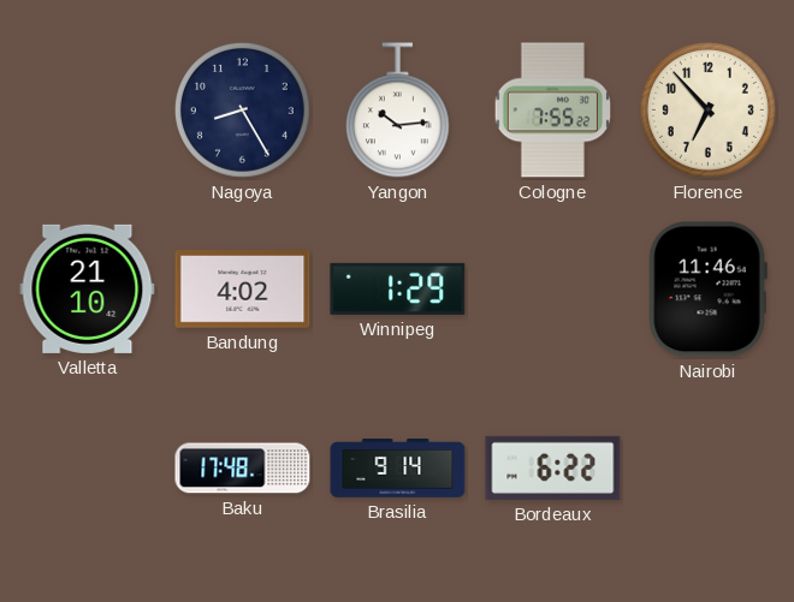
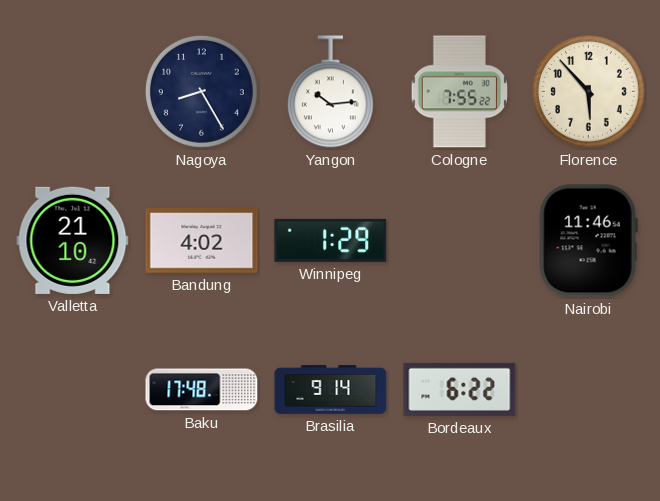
Florence: 6:53 -> 5:53
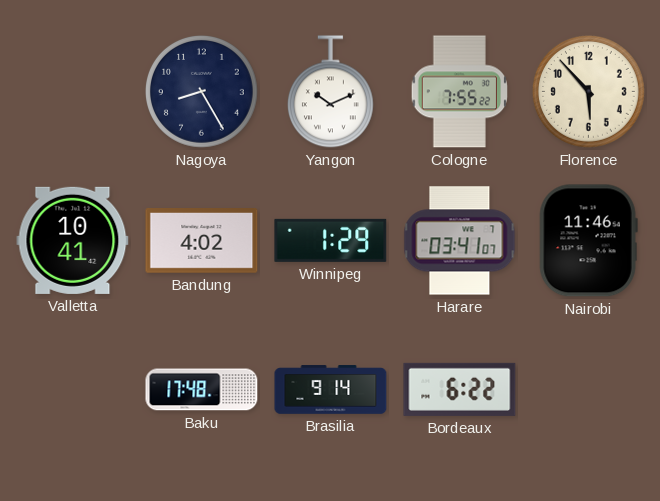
Yangon: 10:14 -> 10:11
Valletta: 21:10 -> 10:41
Harare: none -> 03:41
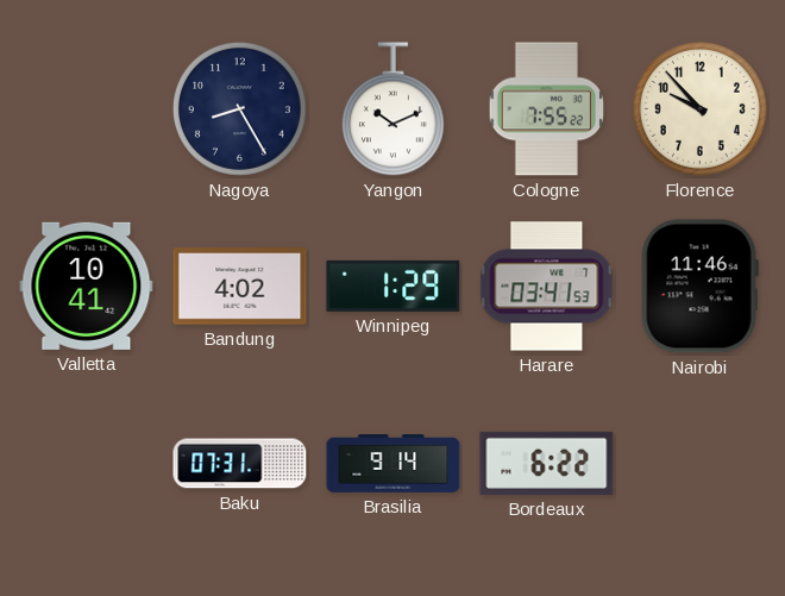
Florence: 5:53 -> 9:53
Harare: 03:41:07 -> 03:41:53
Baku: 17:48 -> 07:31
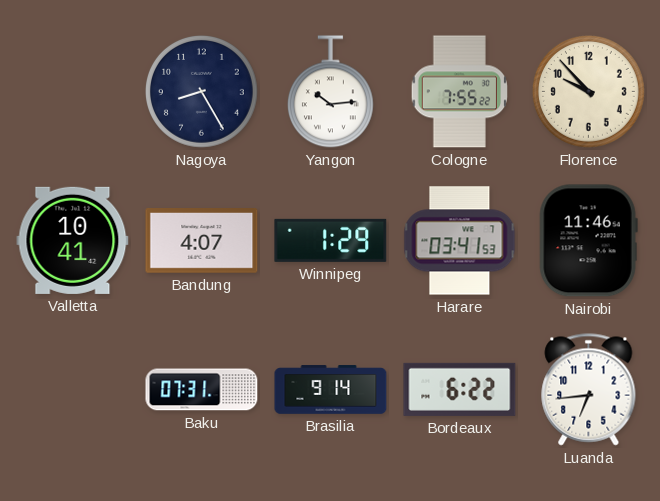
Yangon: 10:11 -> 10:14
Bandung: 4:02 -> 4:07
Luanda: none -> 6:44
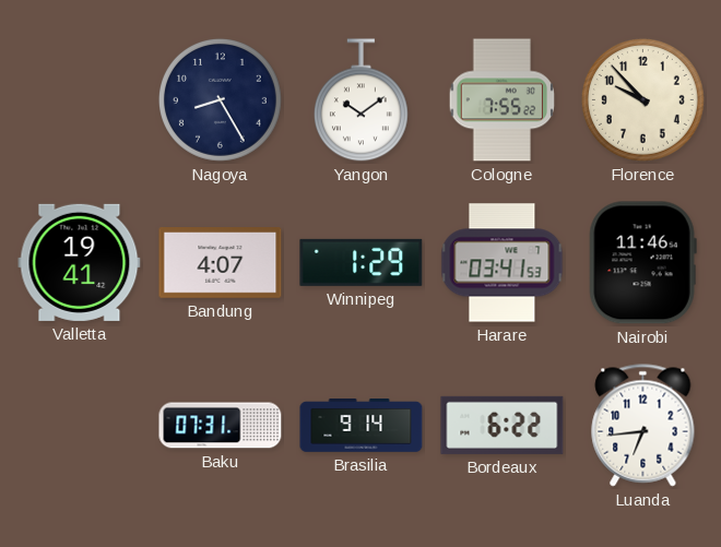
Yangon: 10:14 -> 10:09
Valletta: 10:41 -> 19:41
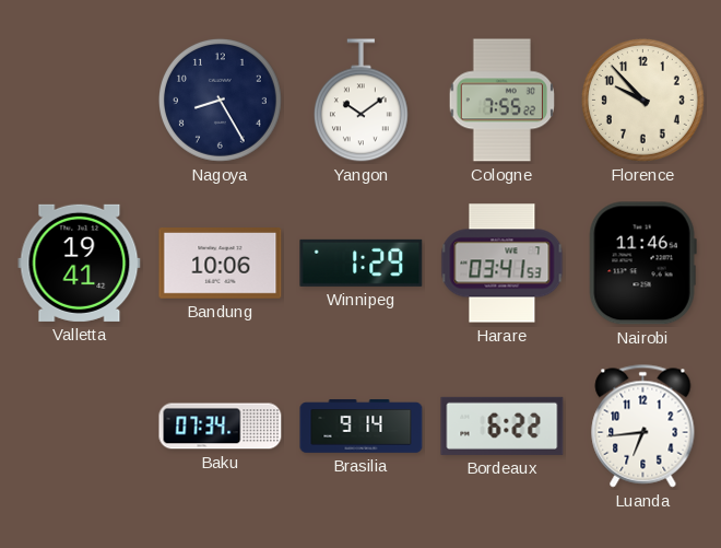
Bandung: 4:07 -> 10:06
Baku: 07:31 -> 07:34
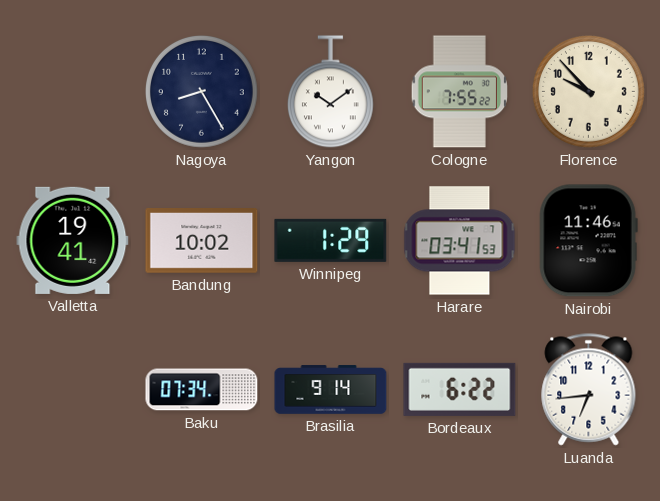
Bandung: 10:06 -> 10:02
